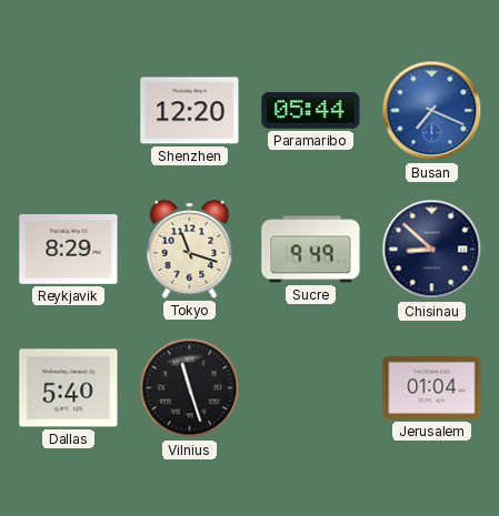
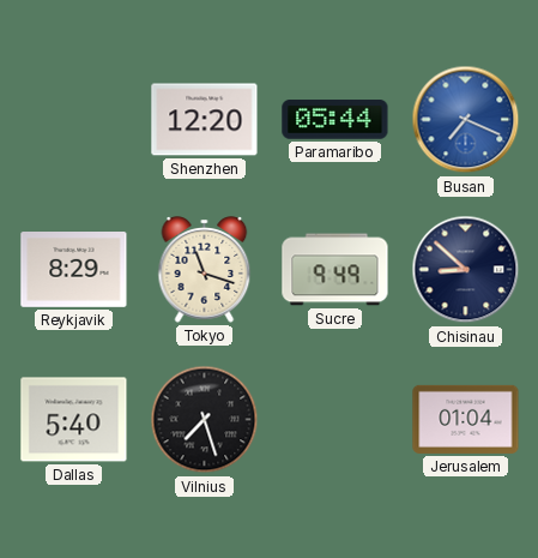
Vilnius: 11:27 -> 7:27
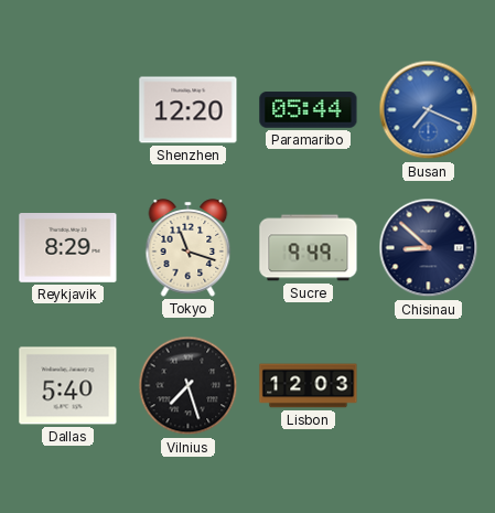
Lisbon: none -> 12:03
Jerusalem: 01:04 -> none
